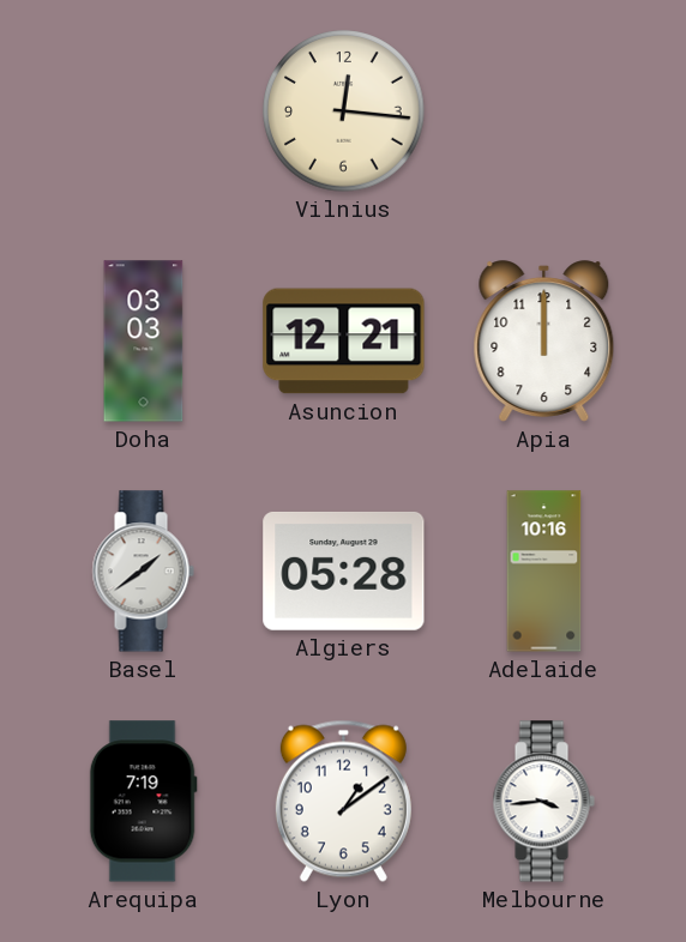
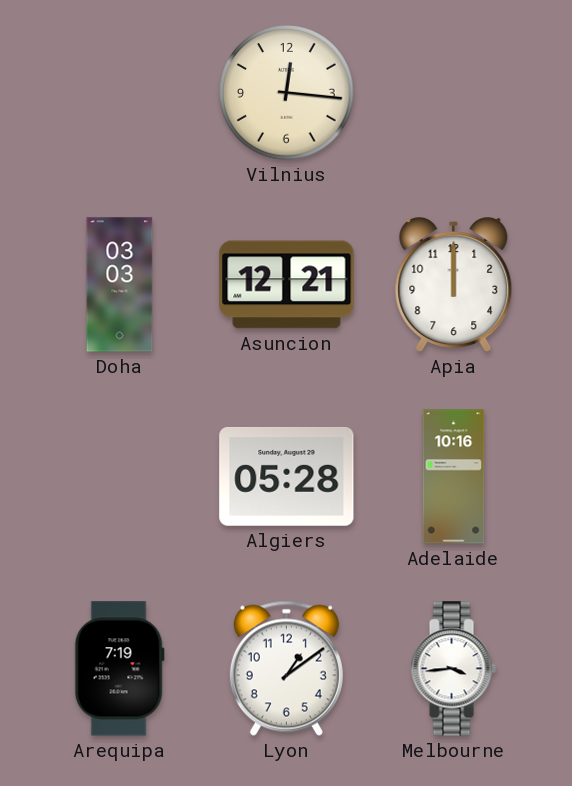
Basel: 1:39 -> none
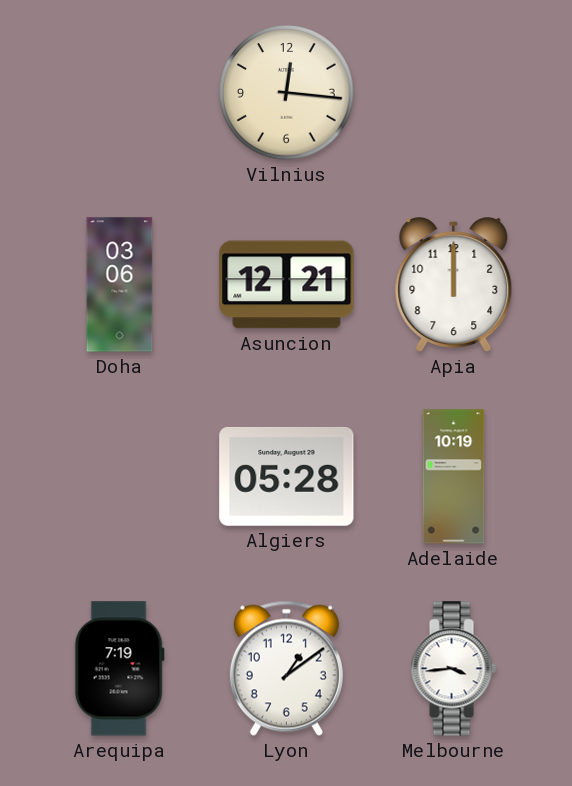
Doha: 03:03 -> 03:06
Adelaide: 10:16 -> 10:19
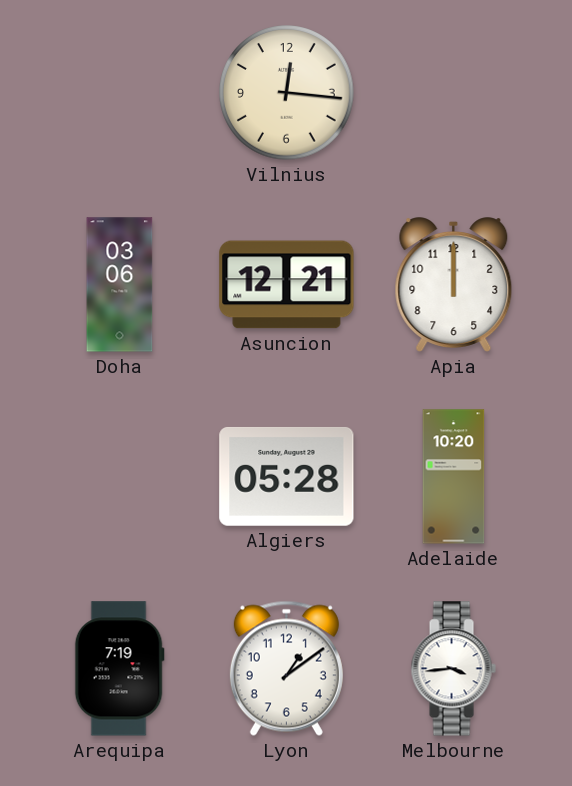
Adelaide: 10:19 -> 10:20
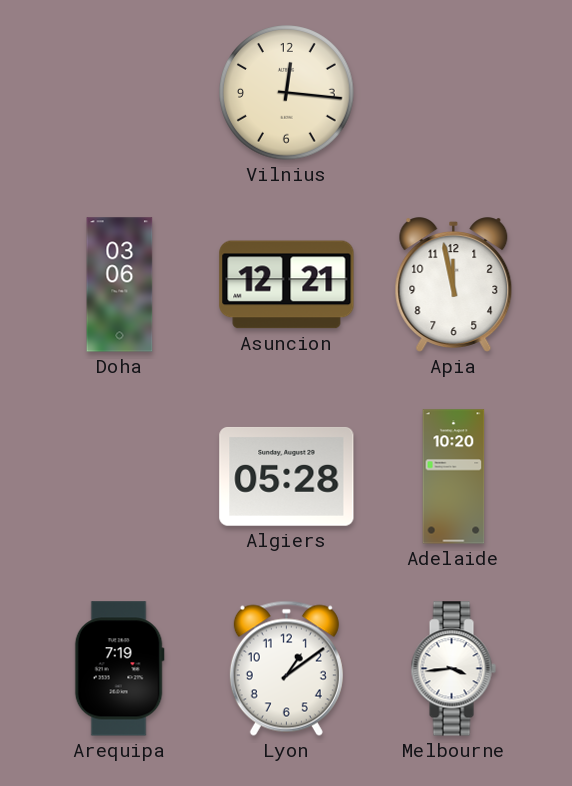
Apia: 12:00 -> 11:58
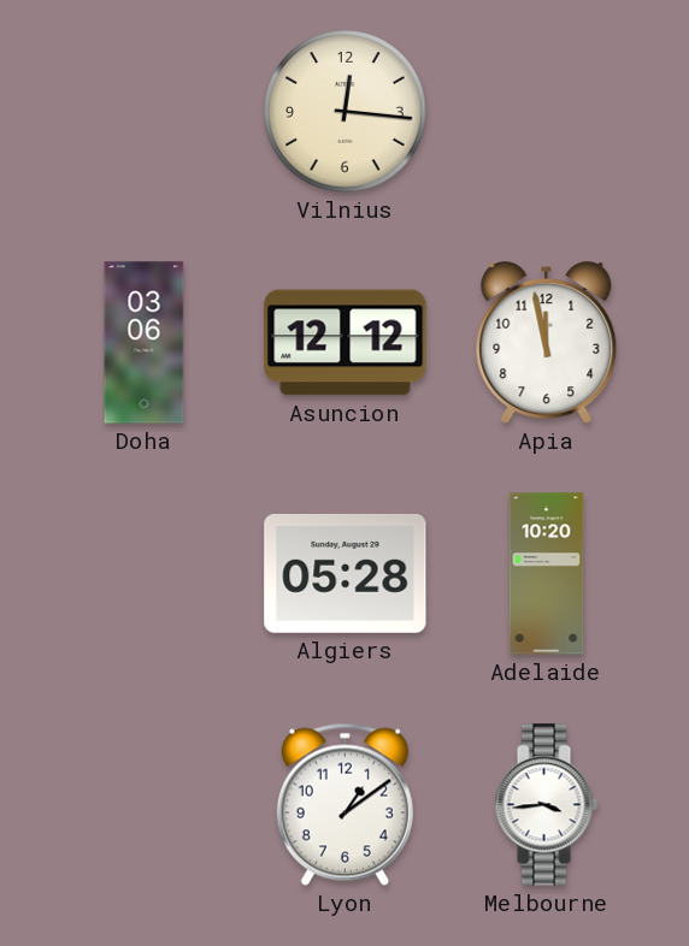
Asuncion: 12:21 -> 12:12
Arequipa: 7:19 -> none
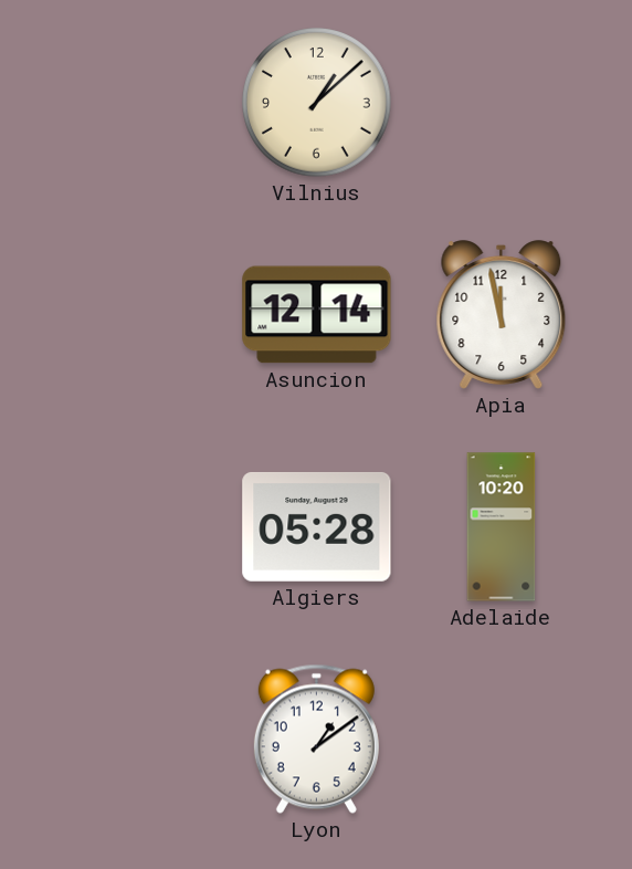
Vilnius: 12:16 -> 1:08
Doha: 03:06 -> none
Asuncion: 12:12 -> 12:14
Melbourne: 3:44 -> none
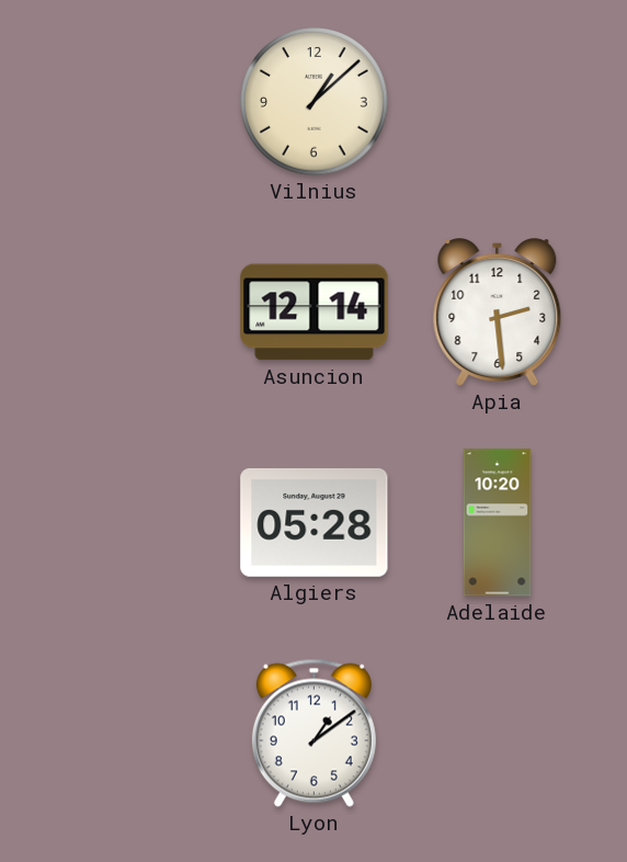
Apia: 11:58 -> 2:29
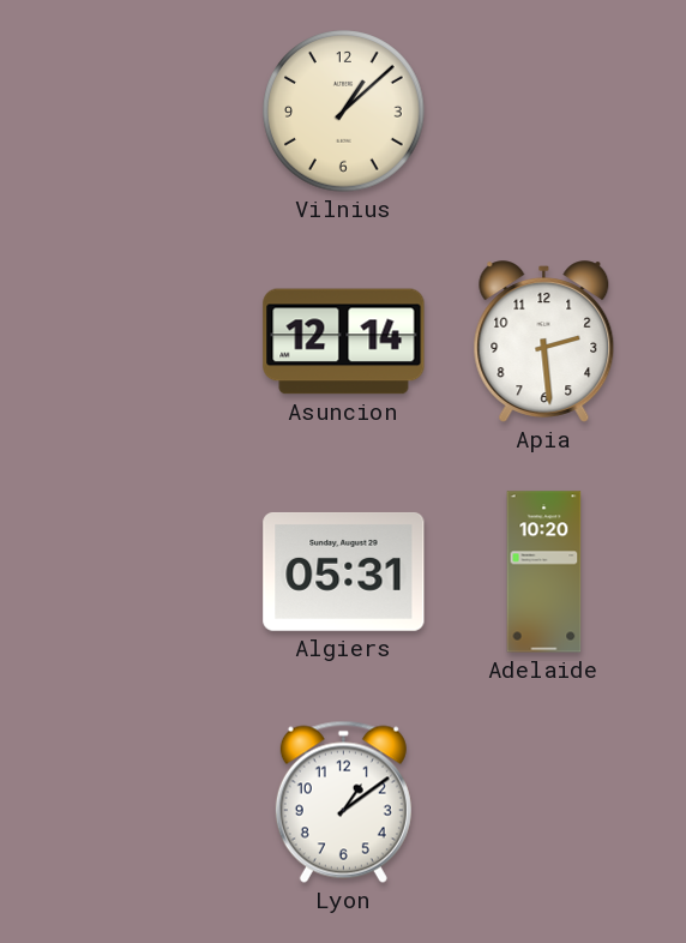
Algiers: 05:28 -> 05:31
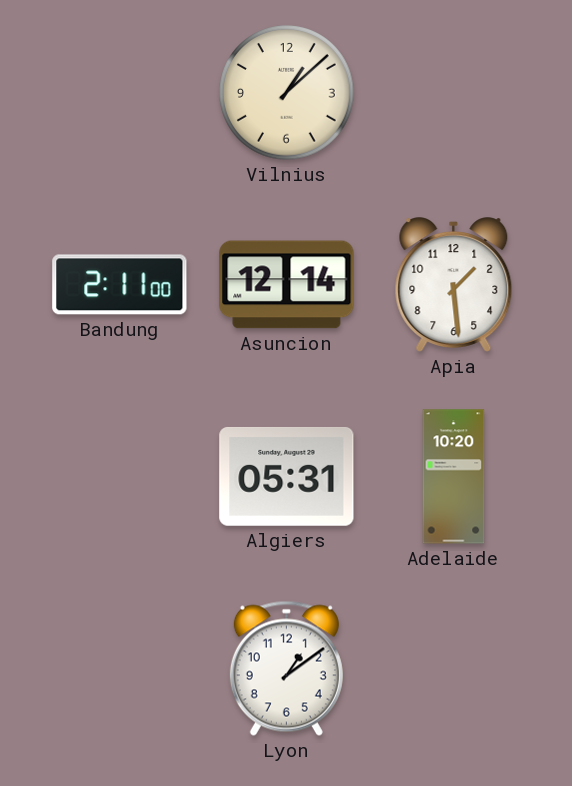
Bandung: none -> 2:11
Apia: 2:29 -> 1:29
